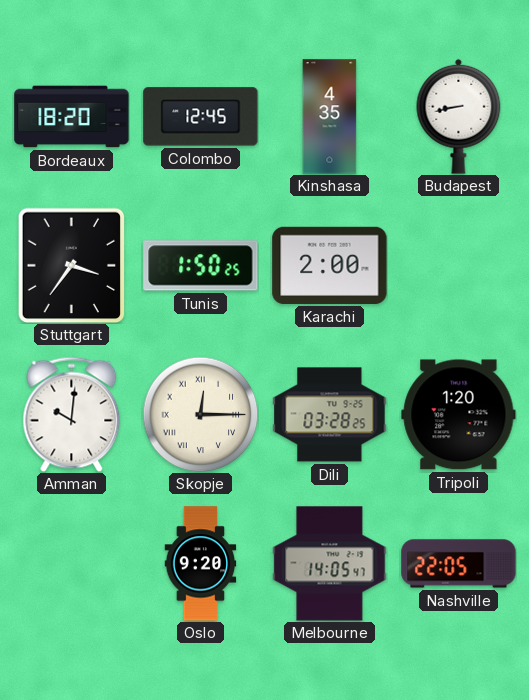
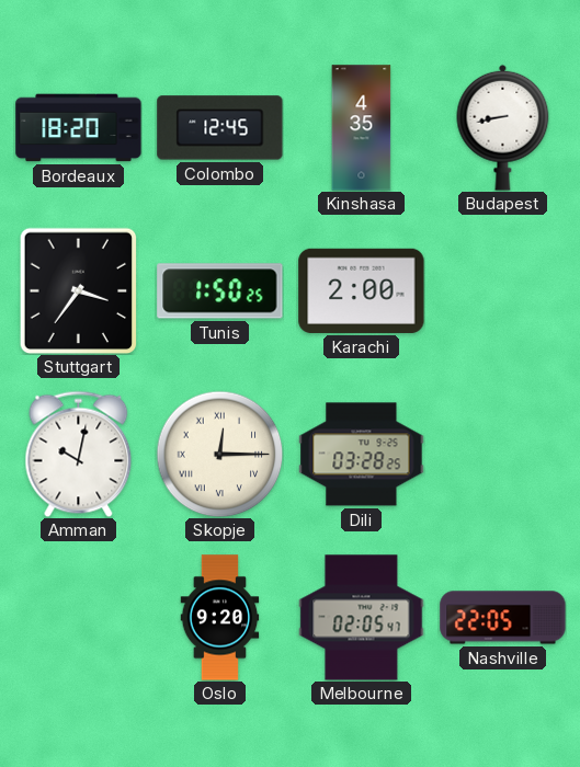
Amman: 10:01 -> 10:02
Tripoli: 1:20 -> none
Melbourne: 14:05 -> 02:05
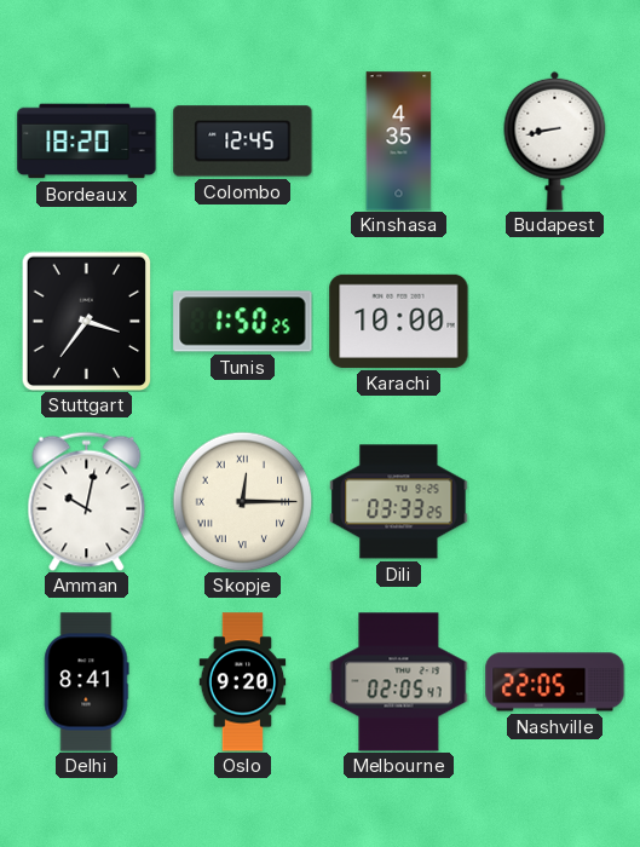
Karachi: 2:00 -> 10:00
Dili: 03:28 -> 03:33
Delhi: none -> 8:41
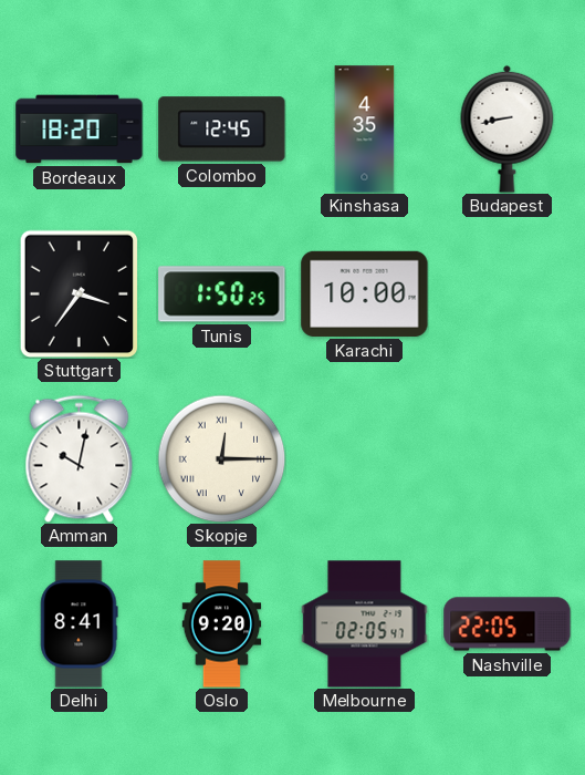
Dili: 03:33 -> none
